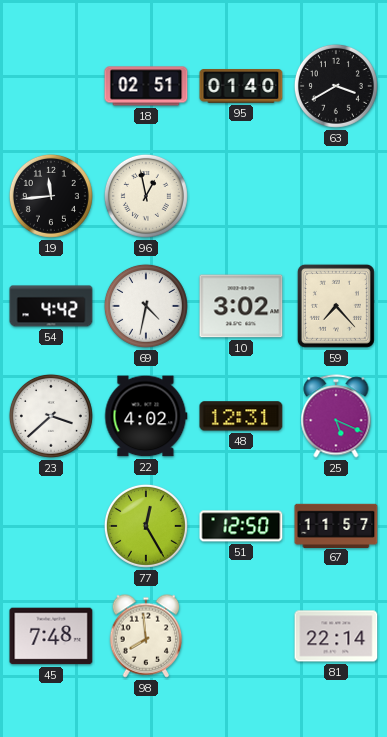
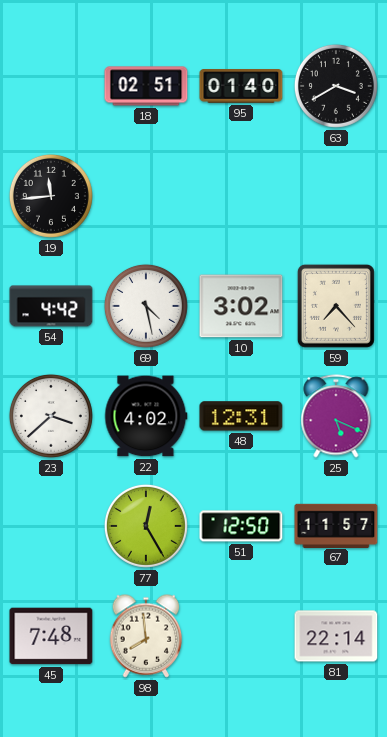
96: 12:58 -> none
69: 4:32 -> 4:28
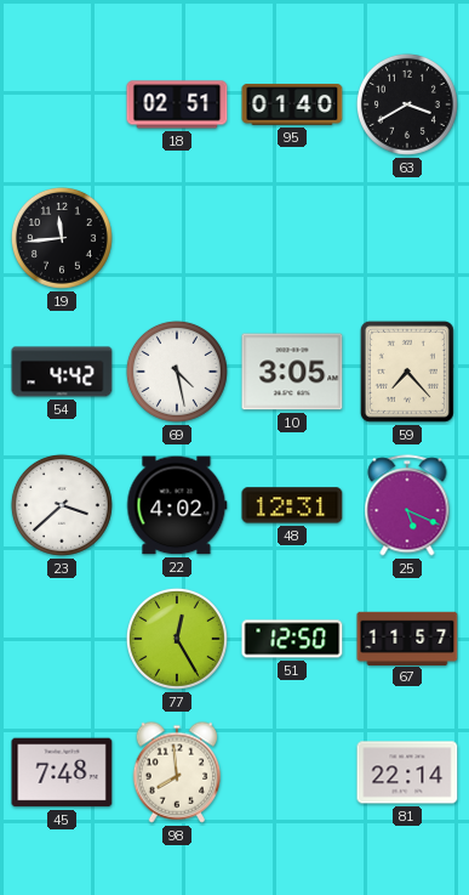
10: 3:02 -> 3:05
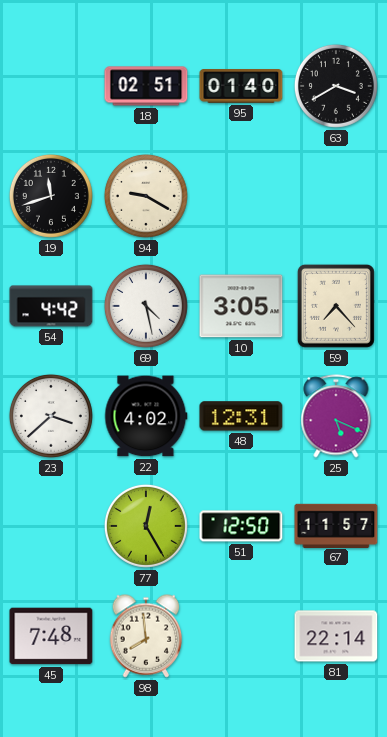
19: 11:44 -> 11:42
94: none -> 9:20
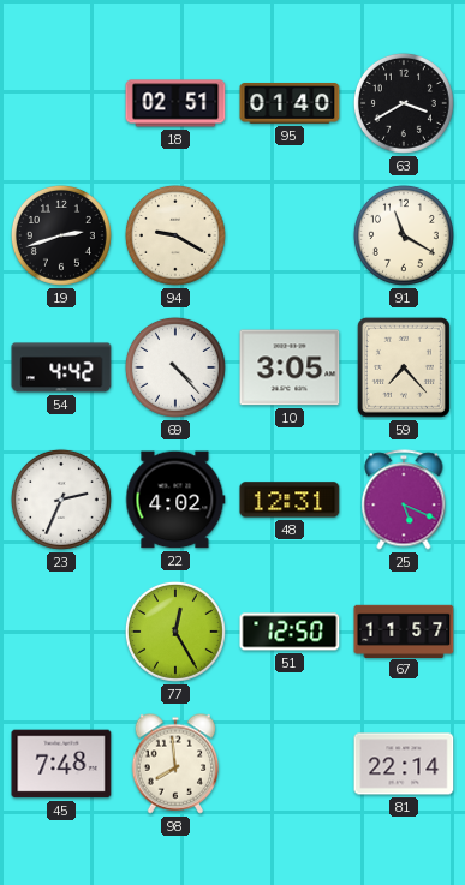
19: 11:42 -> 2:42
91: none -> 11:20
69: 4:28 -> 4:23
23: 3:38 -> 2:34
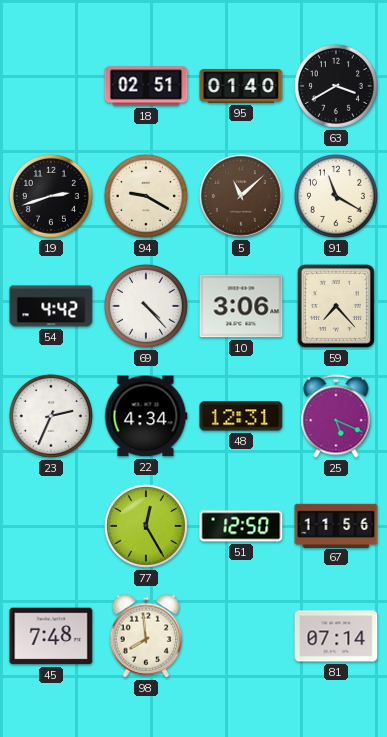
5: none -> 11:08
10: 3:05 -> 3:06
22: 4:02 -> 4:34
67: 11:57 -> 11:56
81: 22:14 -> 07:14
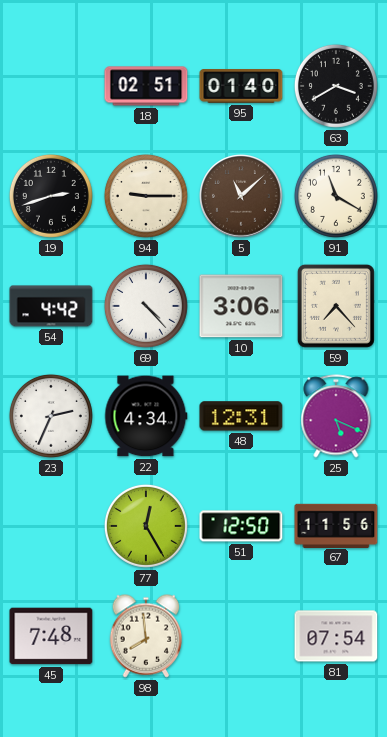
94: 9:20 -> 9:15
81: 07:14 -> 07:54
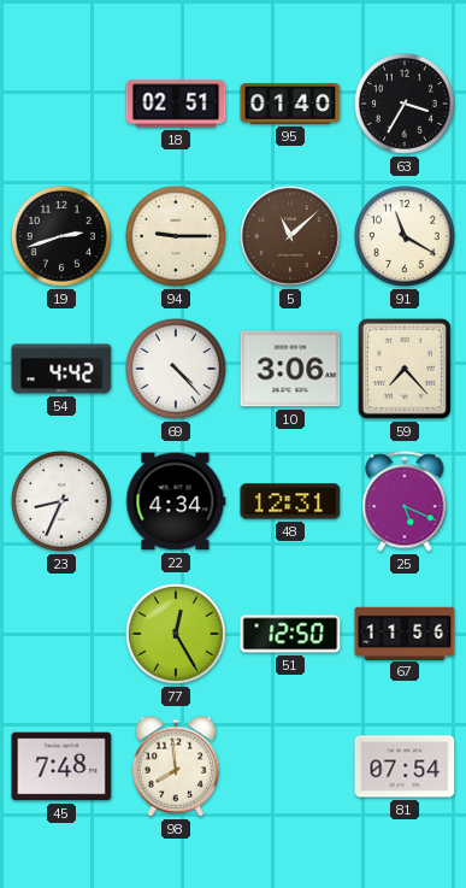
63: 3:40 -> 3:35
23: 2:34 -> 8:34
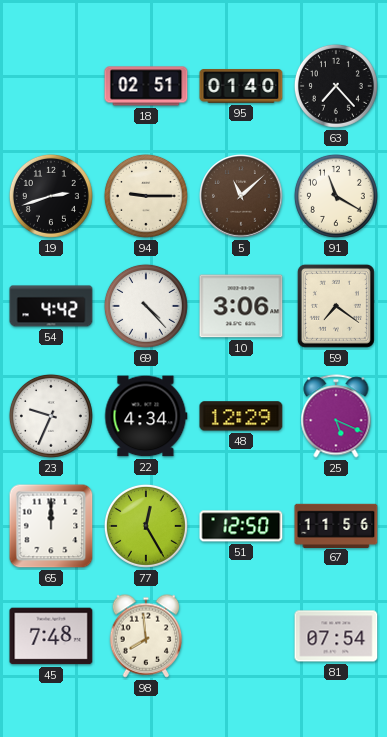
63: 3:35 -> 7:23
59: 7:23 -> 7:21
23: 8:34 -> 9:34
48: 12:31 -> 12:29
65: none -> 12:00
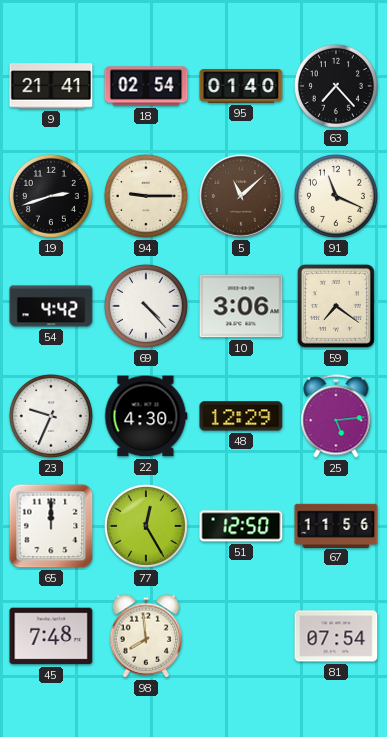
9: none -> 21:41
18: 02:51 -> 02:54
91: 11:20 -> 11:19
22: 4:34 -> 4:30
25: 5:19 -> 5:14
